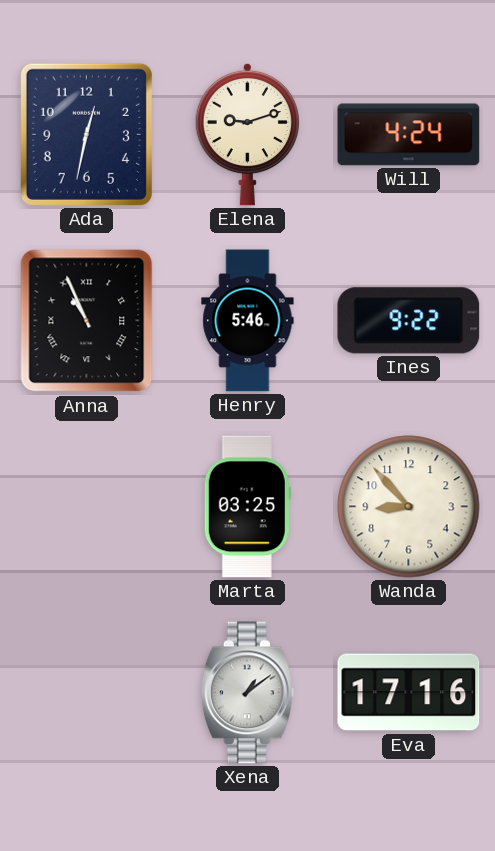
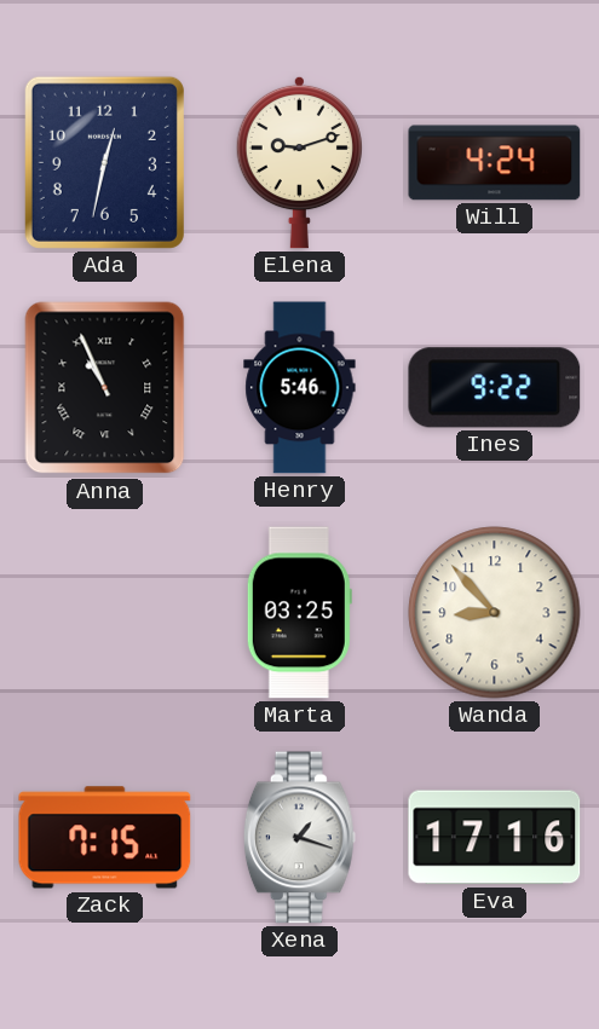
Zack: none -> 7:15
Xena: 1:09 -> 1:18
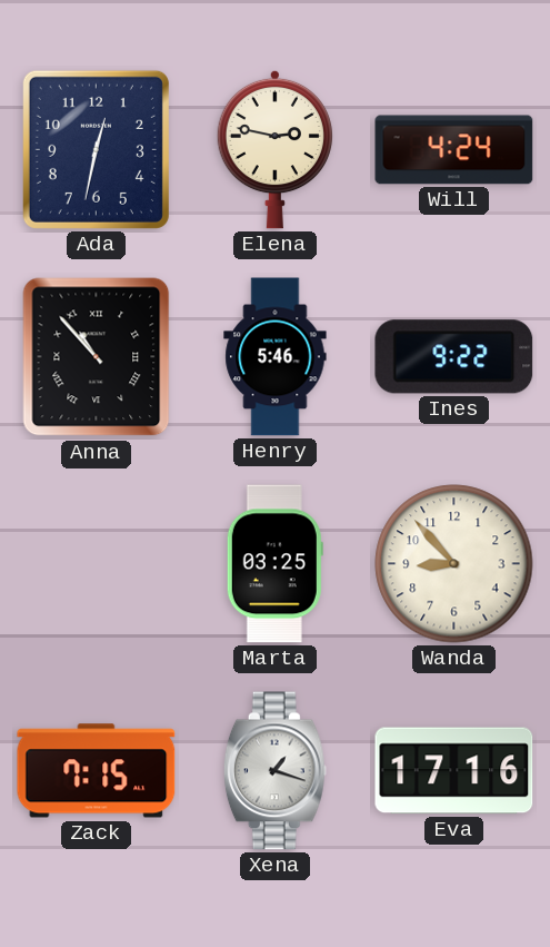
Elena: 9:12 -> 2:47
Anna: 10:56 -> 10:53
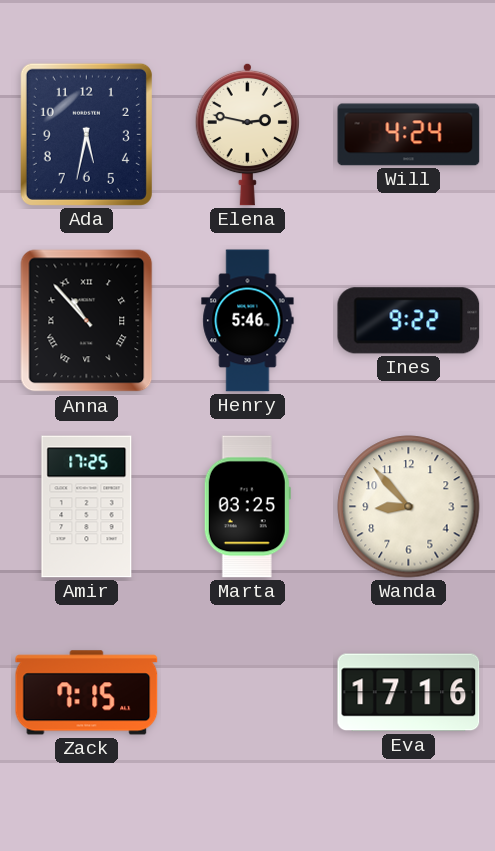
Ada: 12:32 -> 5:32
Amir: none -> 17:25
Xena: 1:18 -> none
